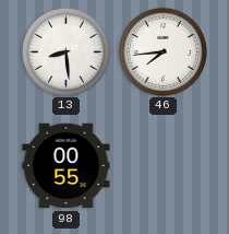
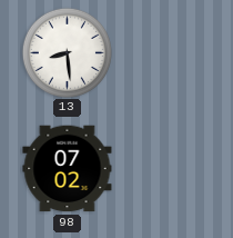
46: 7:44 -> none
98: 00:55 -> 07:02
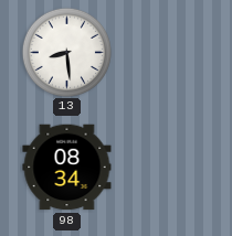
98: 07:02 -> 08:34
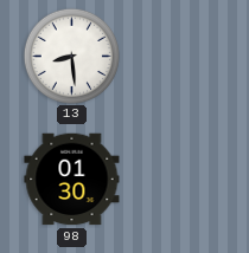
98: 08:34 -> 01:30
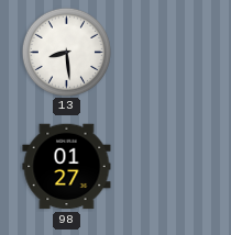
98: 01:30 -> 01:27
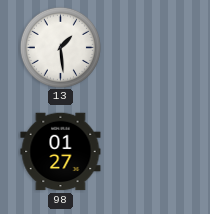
13: 8:29 -> 1:29
